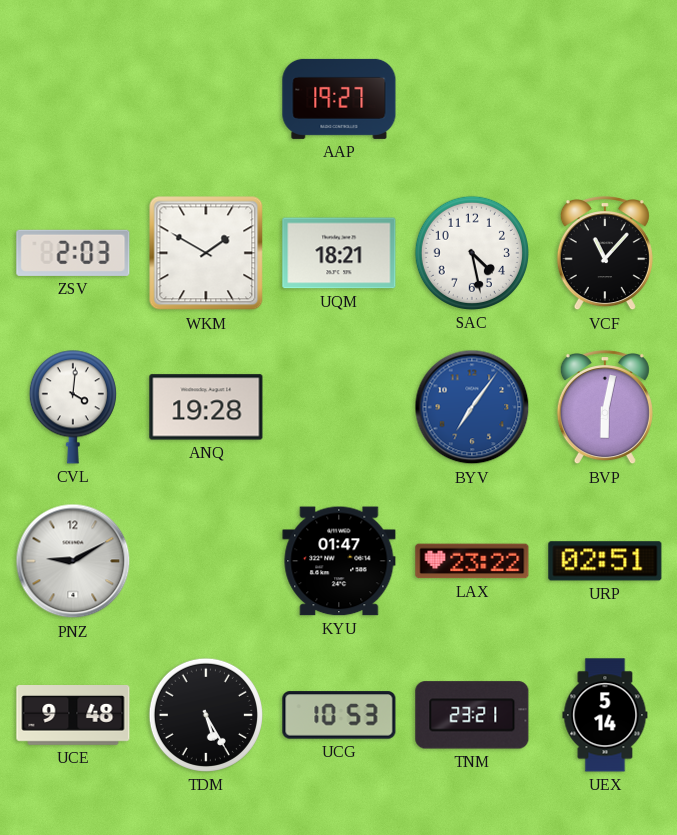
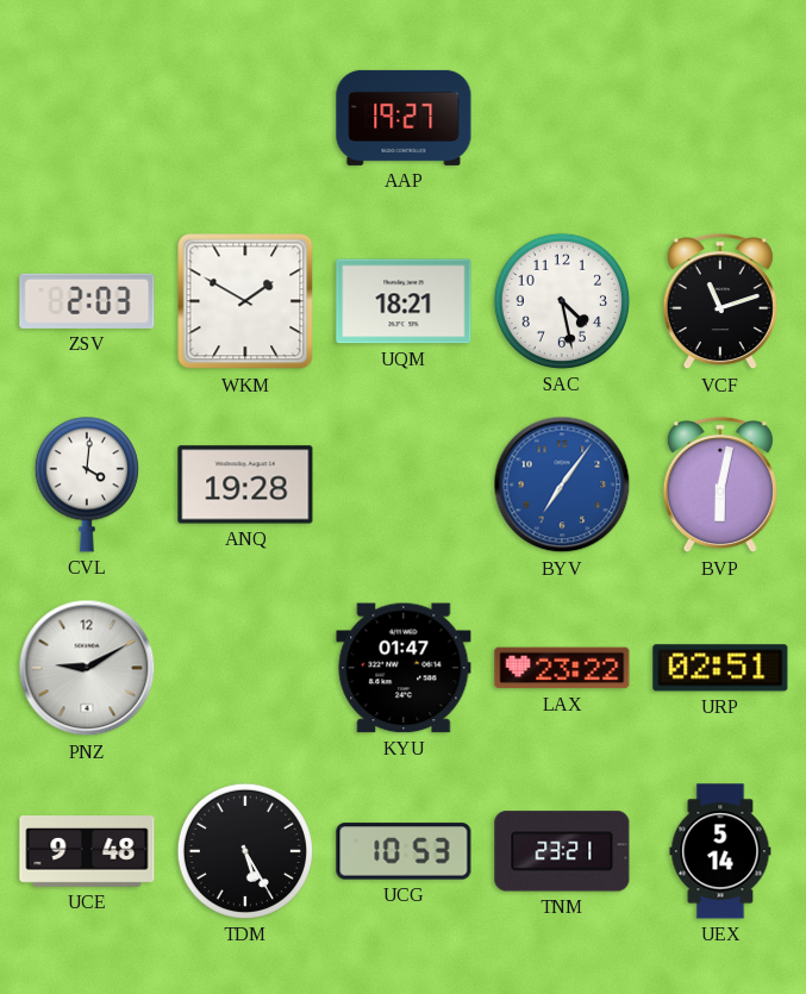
VCF: 11:07 -> 11:12
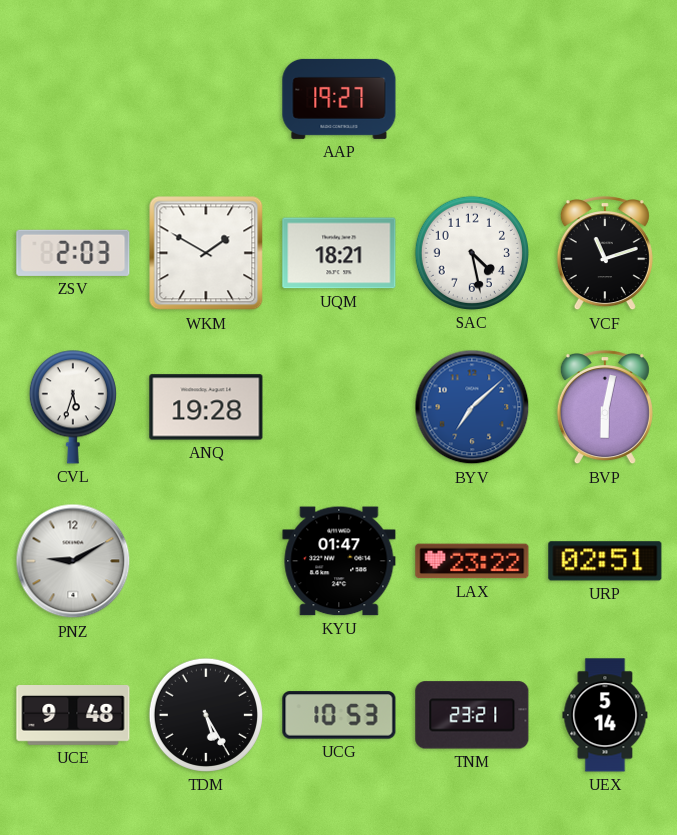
CVL: 4:01 -> 5:33
BYV: 7:06 -> 7:08
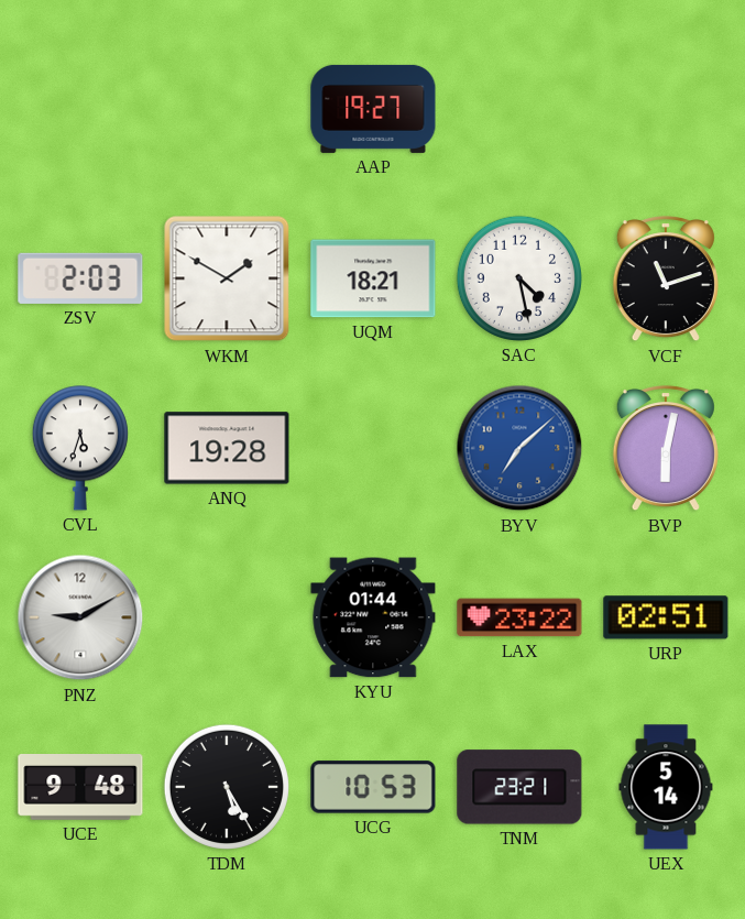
KYU: 01:47 -> 01:44
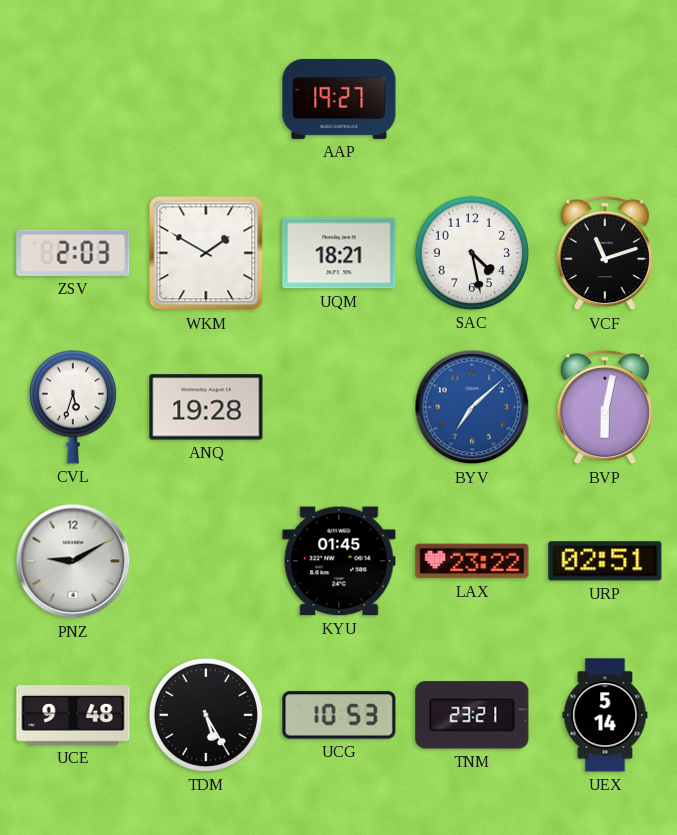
KYU: 01:44 -> 01:45
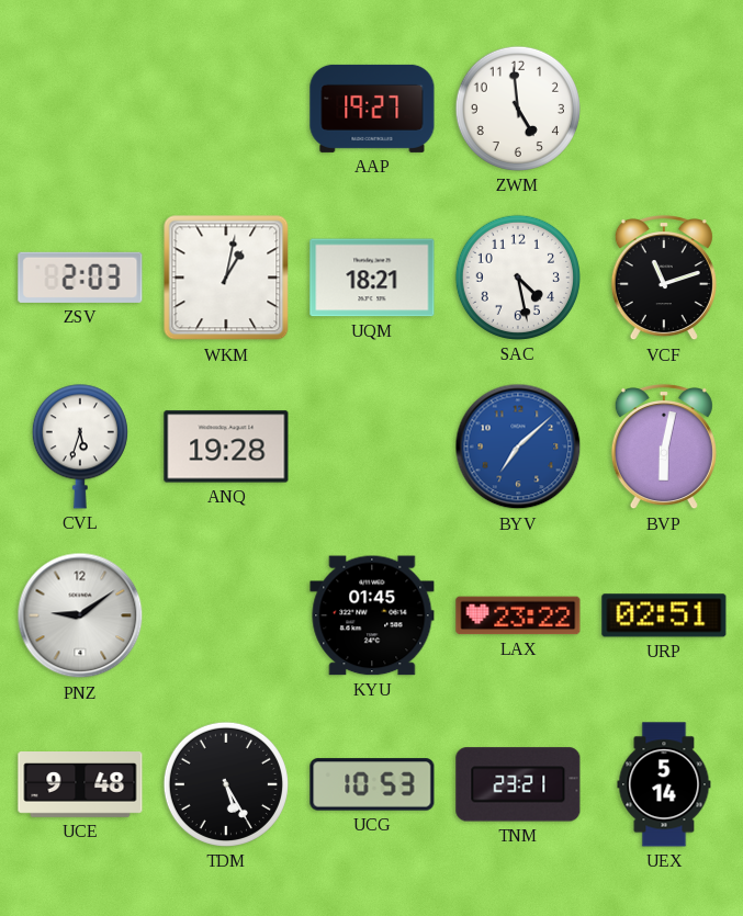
ZWM: none -> 4:59
WKM: 1:50 -> 1:02
PNZ: 9:10 -> 9:09
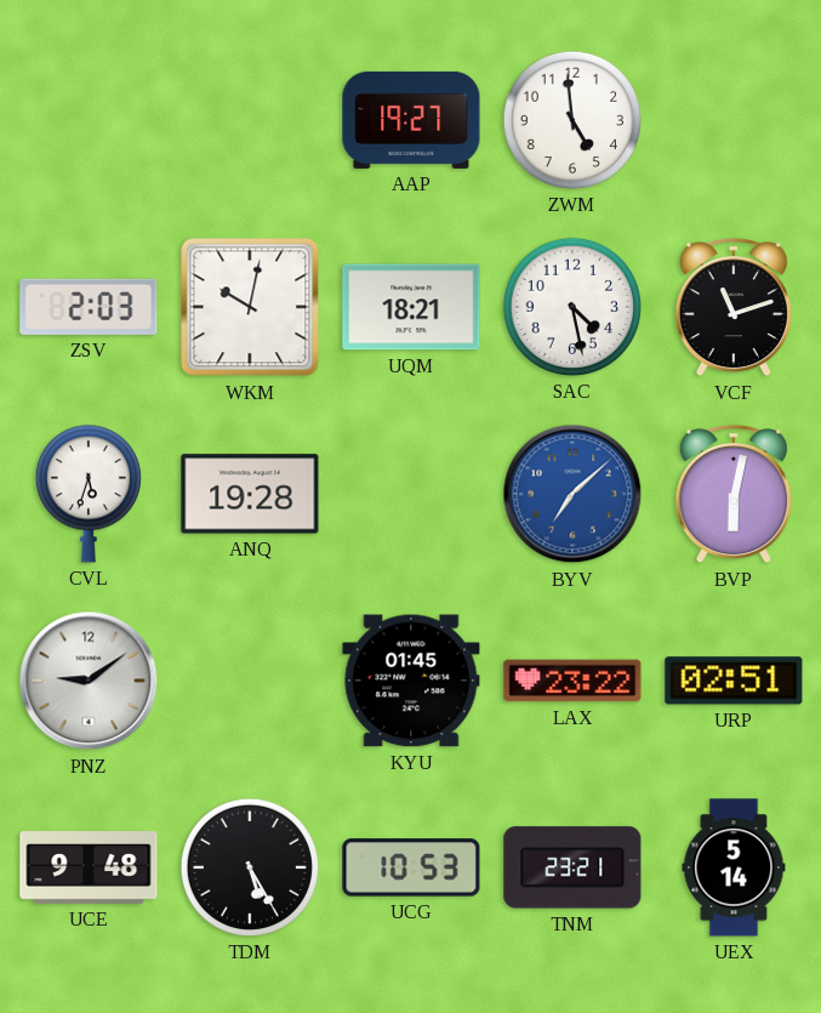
WKM: 1:02 -> 10:02
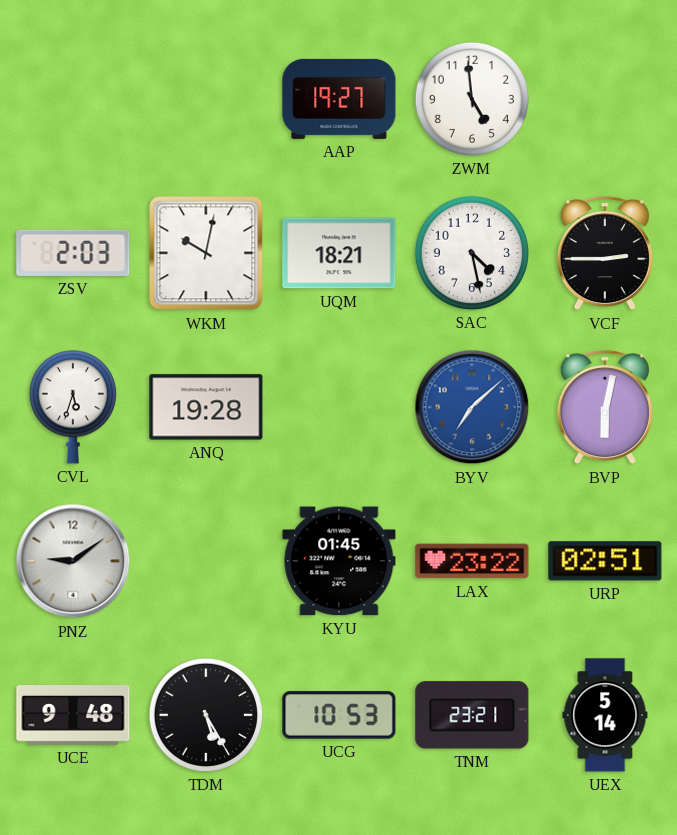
VCF: 11:12 -> 2:45
